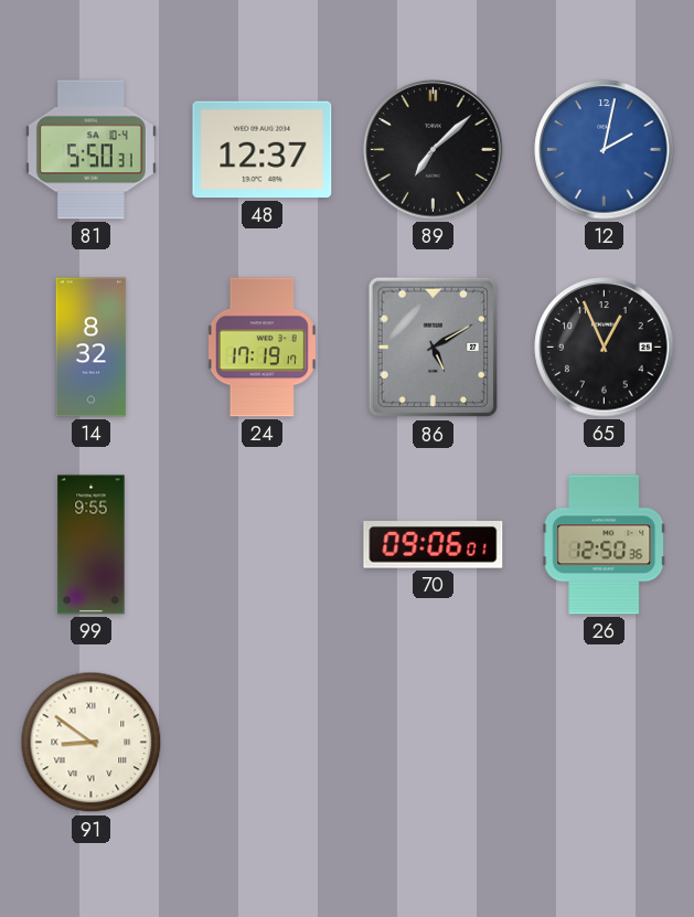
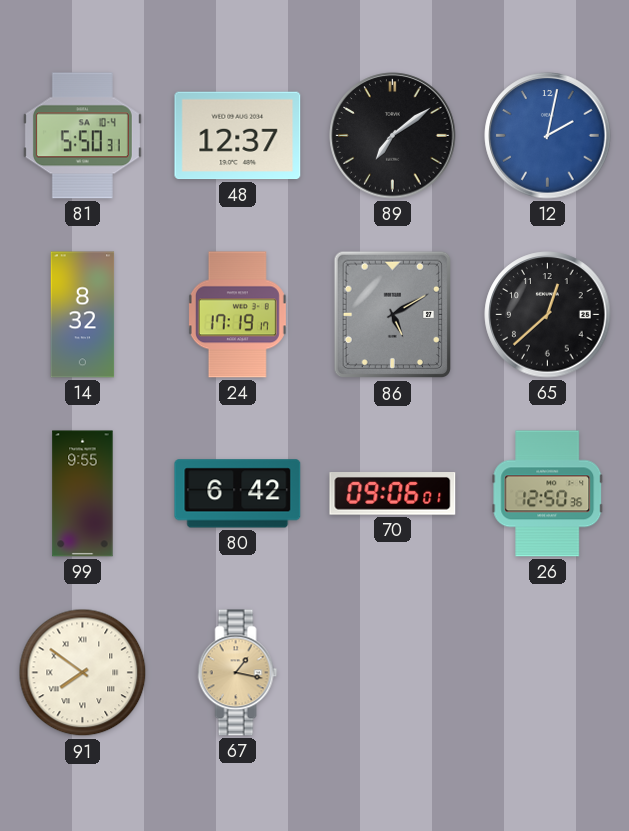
89: 7:08 -> 7:09
65: 12:56 -> 12:38
80: none -> 6:42
91: 8:51 -> 7:51
67: none -> 1:17
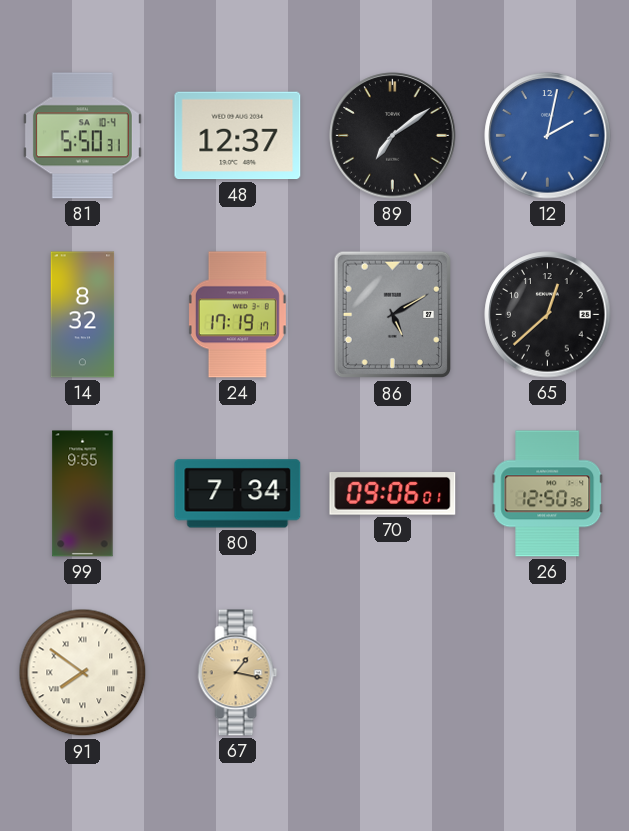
80: 6:42 -> 7:34
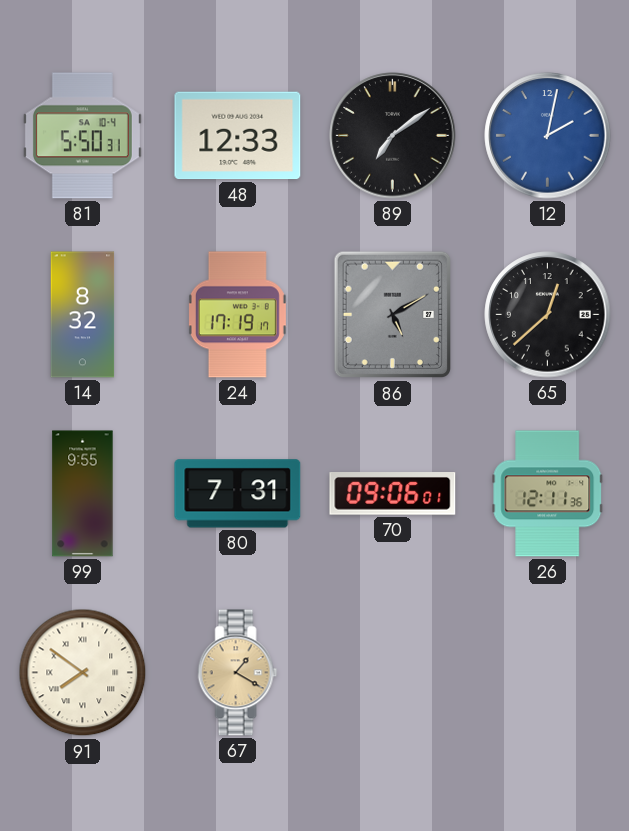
48: 12:37 -> 12:33
80: 7:34 -> 7:31
26: 12:50 -> 12:11
67: 1:17 -> 1:20
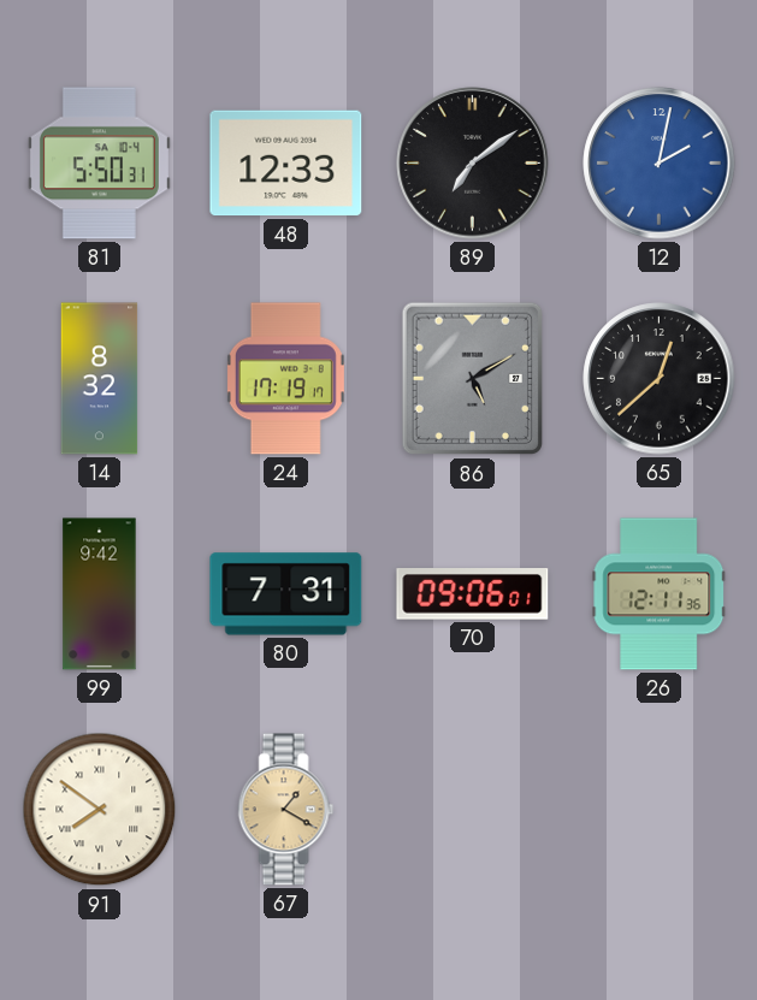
99: 9:55 -> 9:42
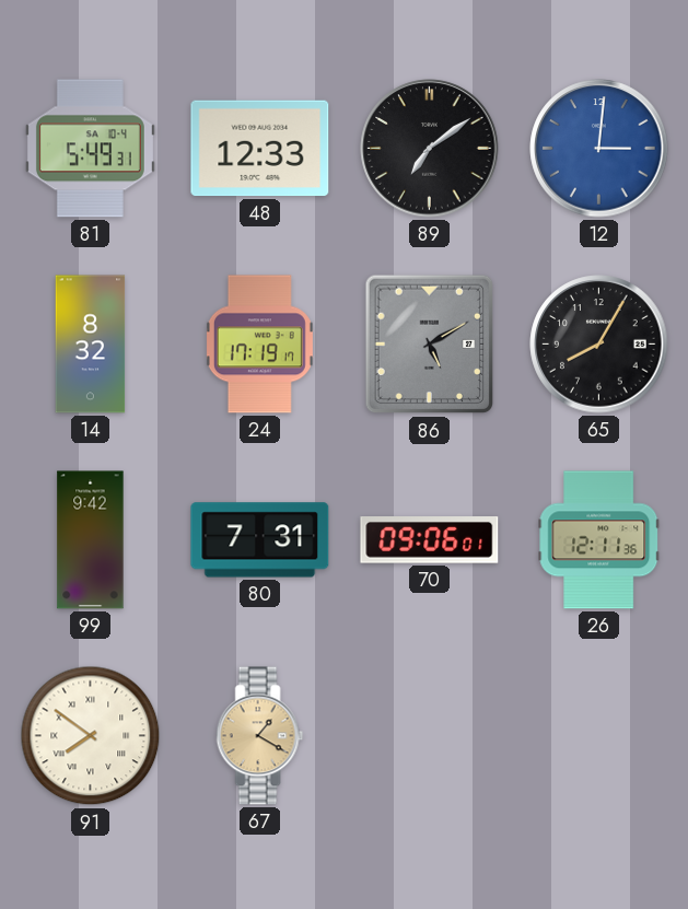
81: 5:50 -> 5:49
12: 2:02 -> 3:01
65: 12:38 -> 8:05
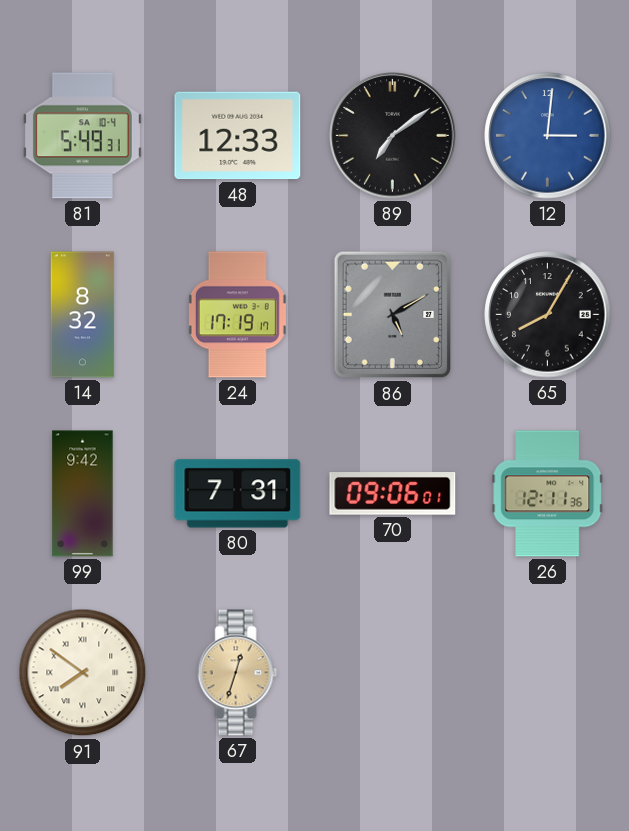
67: 1:20 -> 12:33
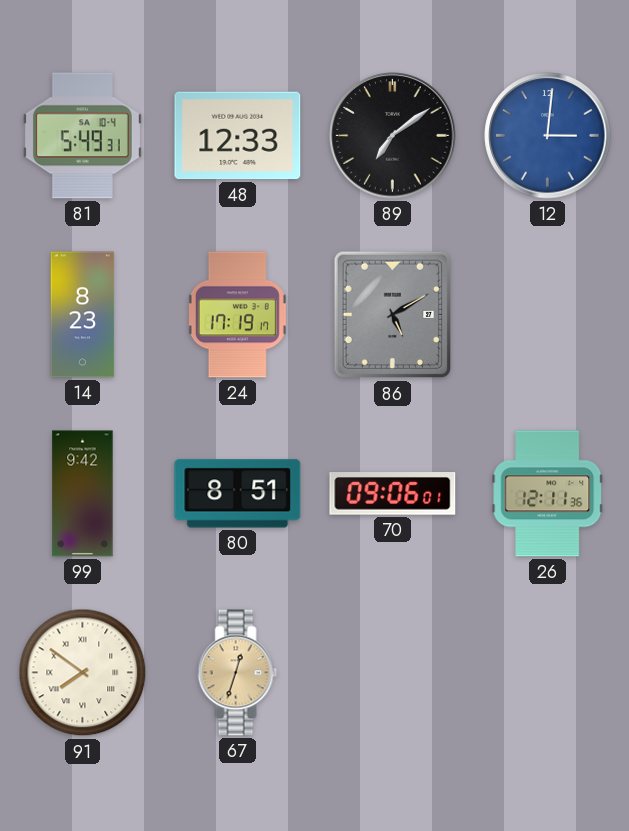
14: 8:32 -> 8:23
65: 8:05 -> none
80: 7:31 -> 8:51
